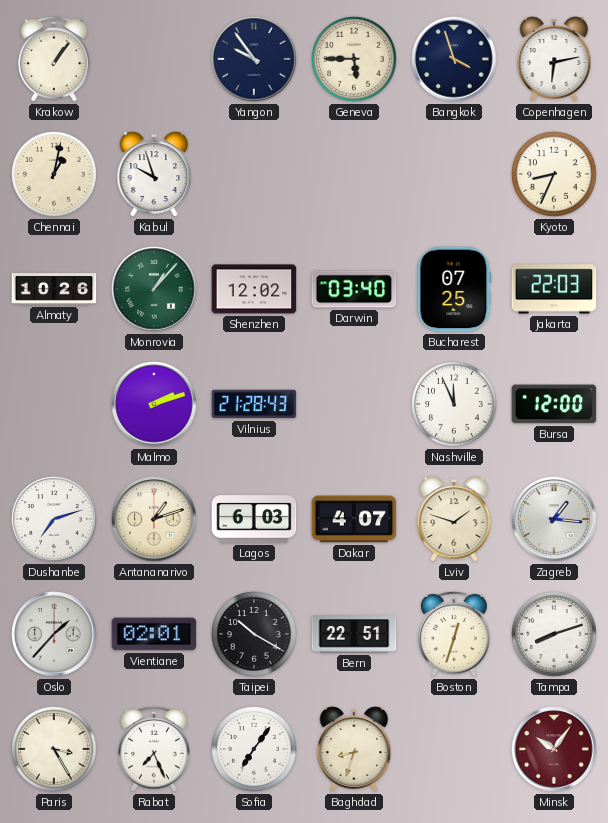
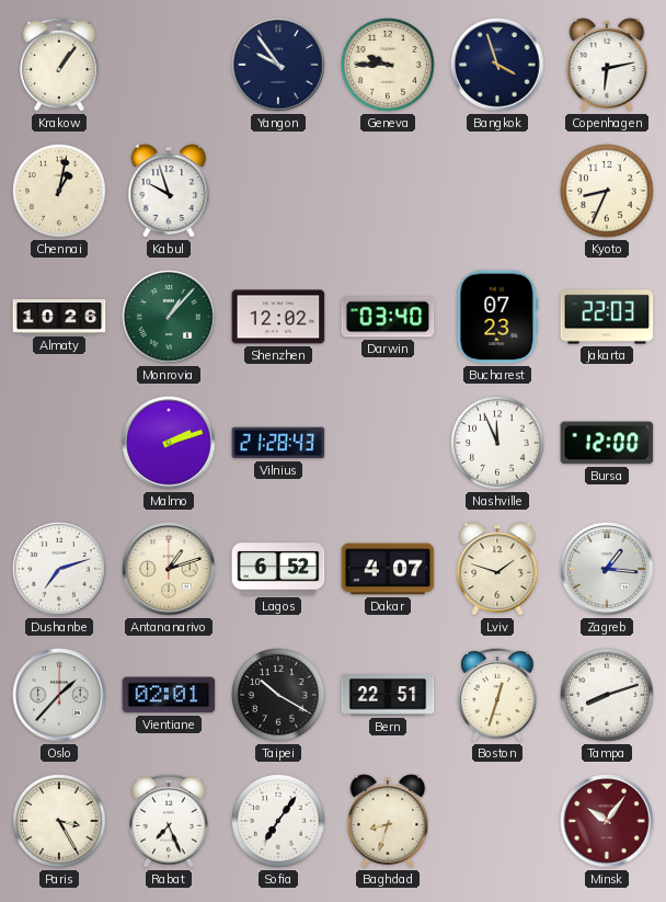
Geneva: 5:45 -> 9:45
Bucharest: 07:25 -> 07:23
Lagos: 6:03 -> 6:52
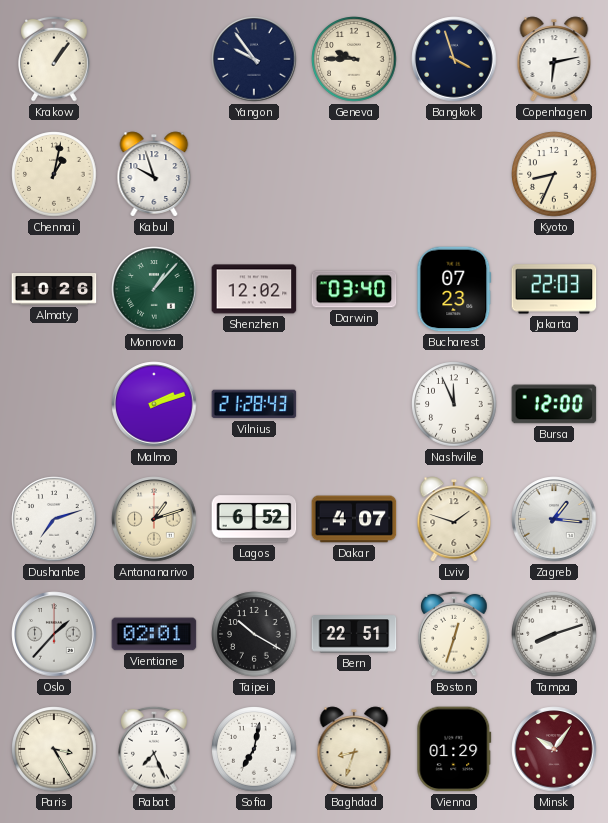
Sofia: 7:06 -> 7:02
Vienna: none -> 01:29
